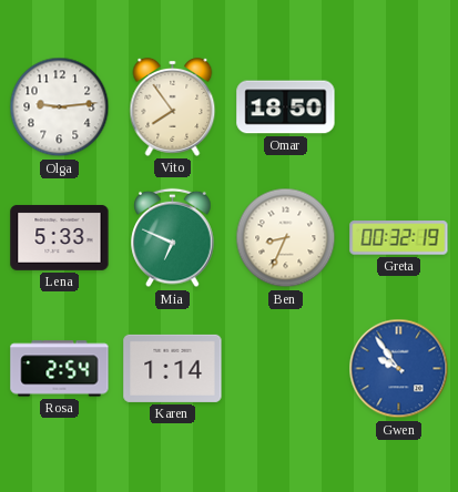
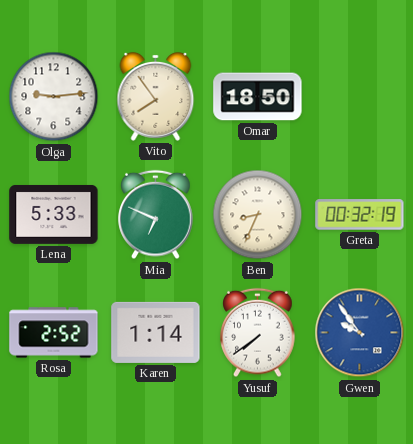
Rosa: 2:54 -> 2:52
Yusuf: none -> 7:39
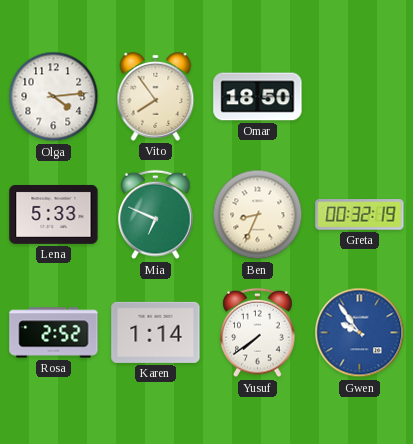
Olga: 9:14 -> 4:14
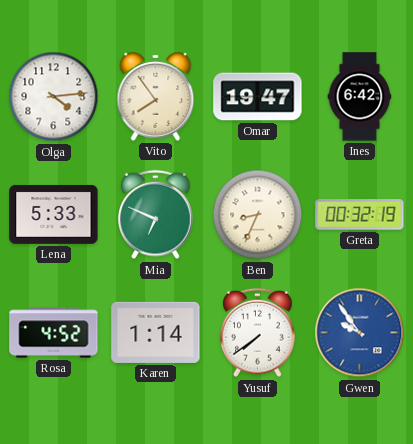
Omar: 18:50 -> 19:47
Ines: none -> 6:42
Rosa: 2:52 -> 4:52
